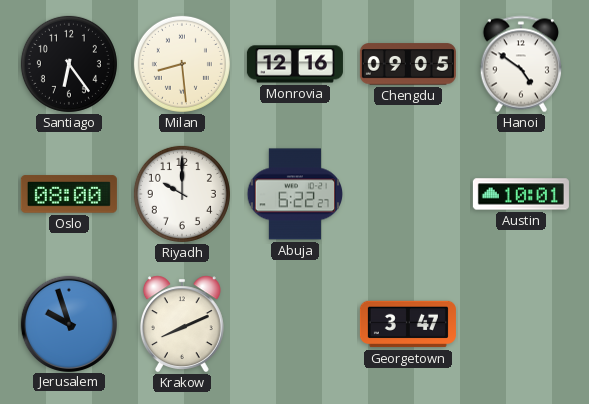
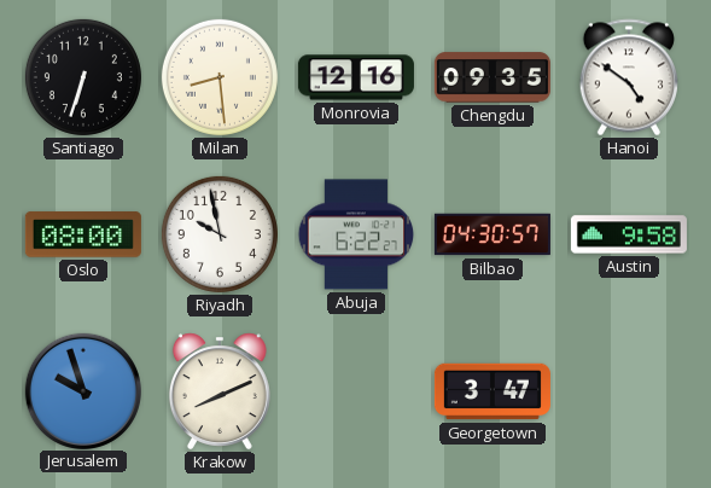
Santiago: 6:24 -> 6:33
Chengdu: 09:05 -> 09:35
Riyadh: 10:00 -> 9:58
Bilbao: none -> 04:30
Austin: 10:01 -> 9:58
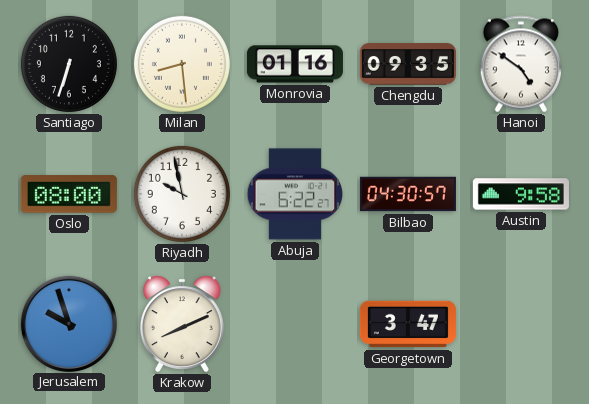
Monrovia: 12:16 -> 01:16
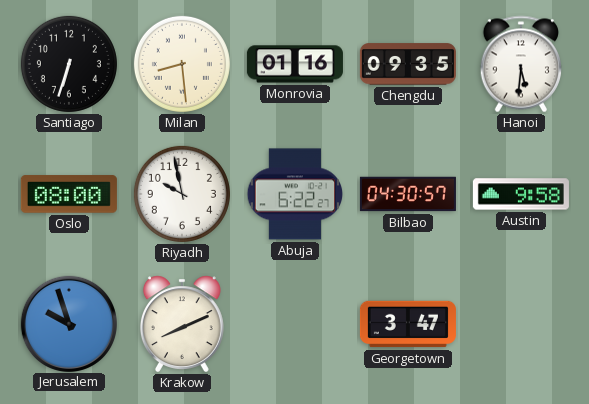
Hanoi: 4:51 -> 5:31
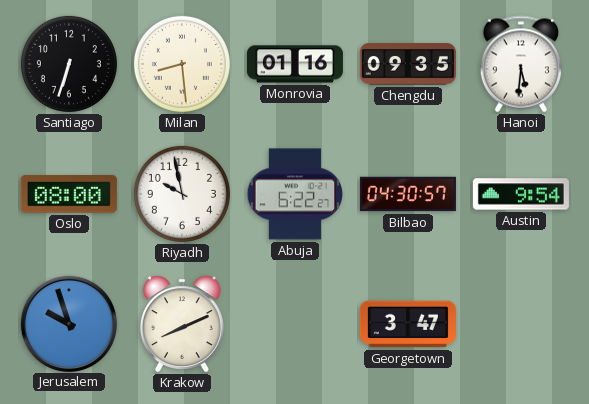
Austin: 9:58 -> 9:54
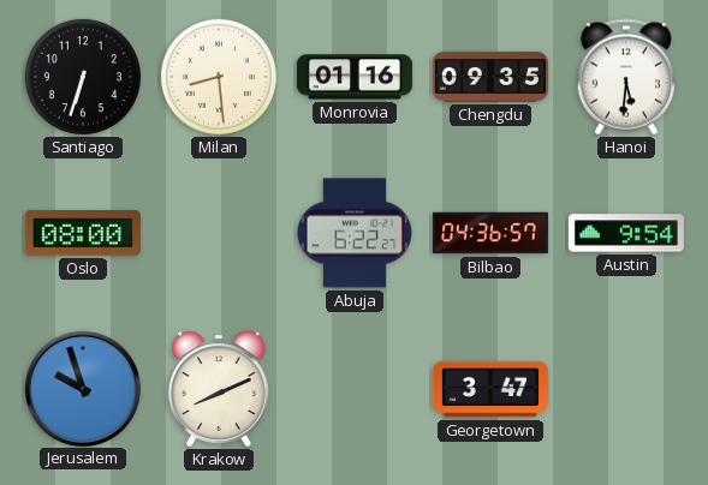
Riyadh: 9:58 -> none
Bilbao: 04:30 -> 04:36
